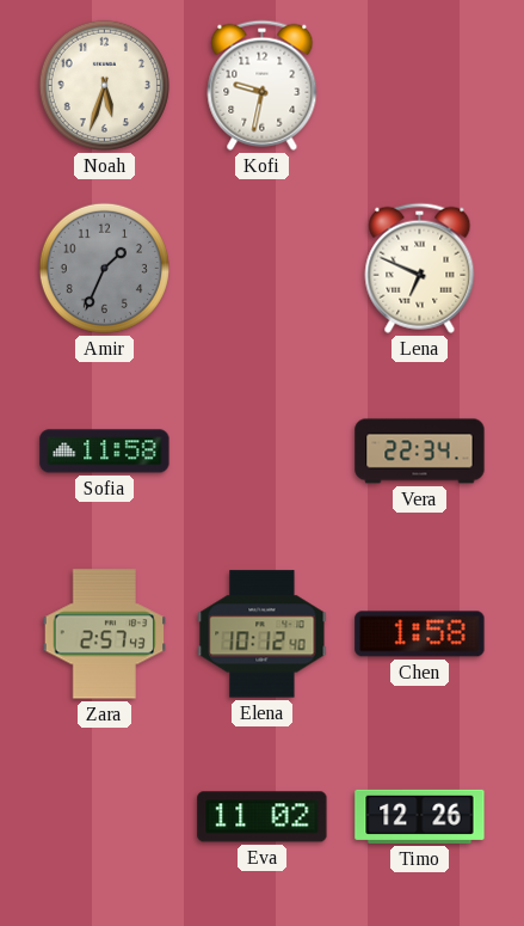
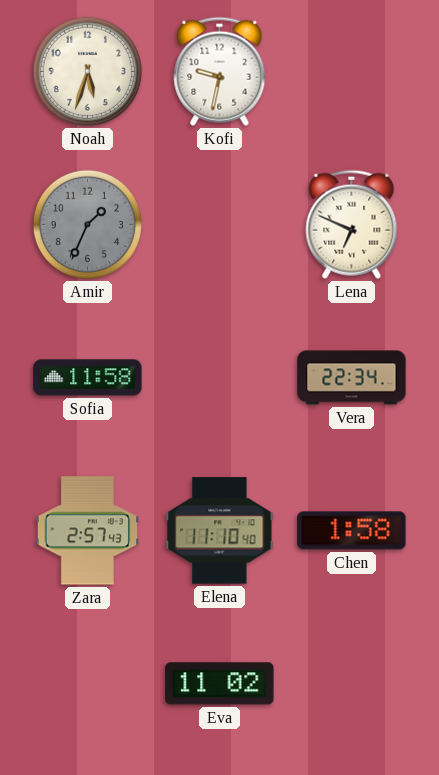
Elena: 10:12 -> 11:10
Timo: 12:26 -> none
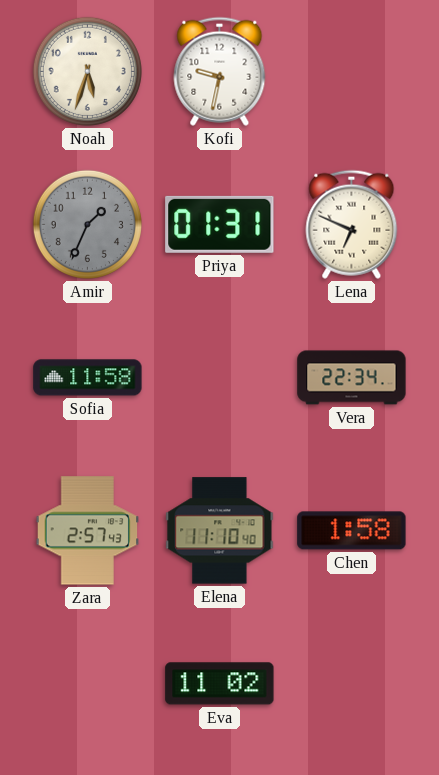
Priya: none -> 01:31
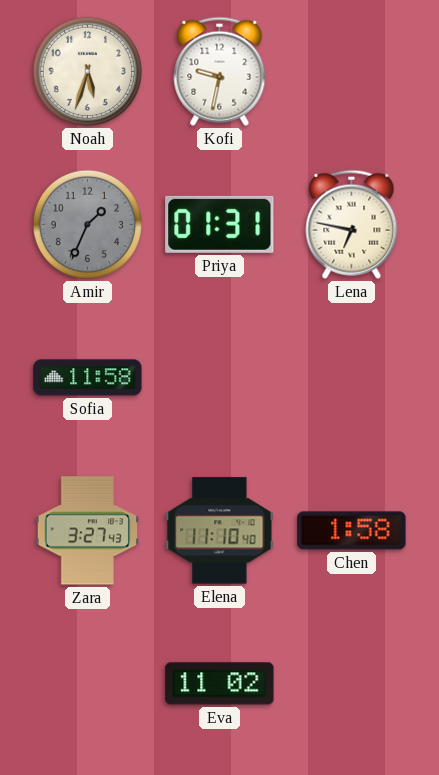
Lena: 6:49 -> 6:47
Vera: 22:34 -> none
Zara: 2:57 -> 3:27
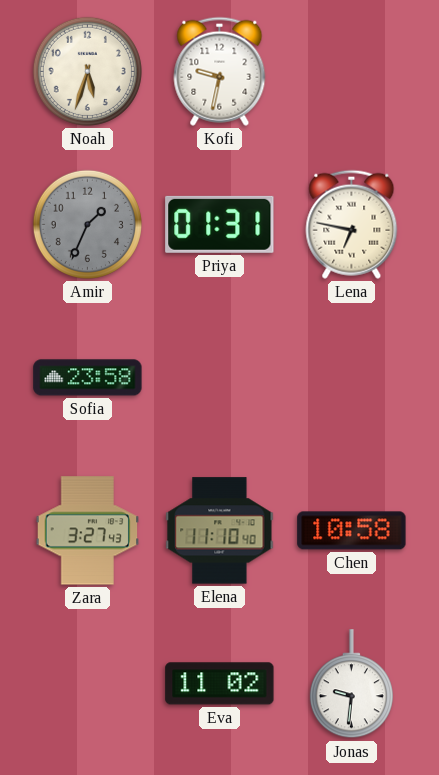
Sofia: 11:58 -> 23:58
Chen: 1:58 -> 10:58
Jonas: none -> 9:31
